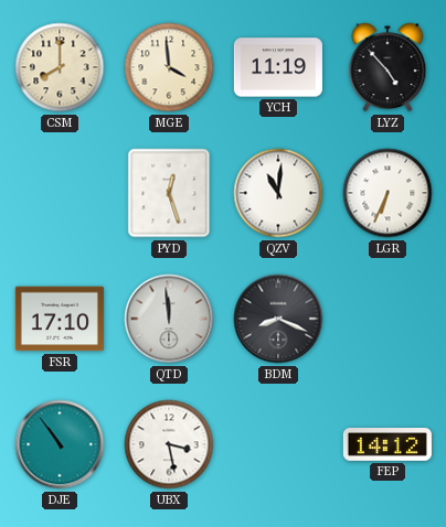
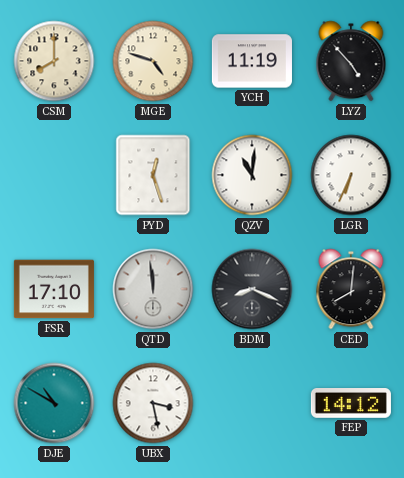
MGE: 3:59 -> 4:48
CED: none -> 8:01
DJE: 10:54 -> 10:50
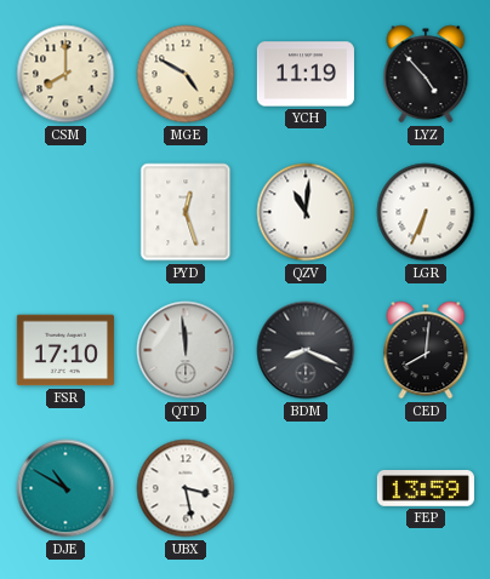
MGE: 4:48 -> 4:50
FEP: 14:12 -> 13:59
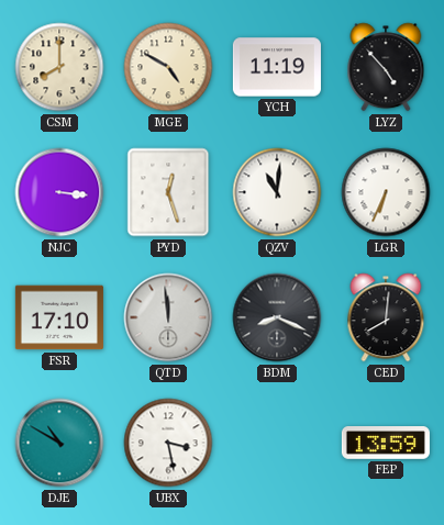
NJC: none -> 3:16
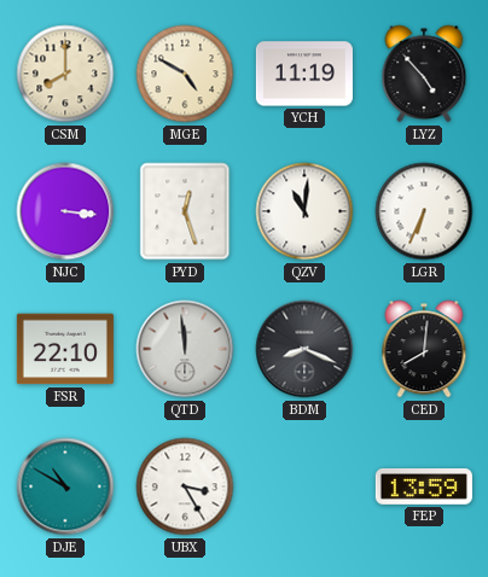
FSR: 17:10 -> 22:10
UBX: 3:28 -> 3:25
